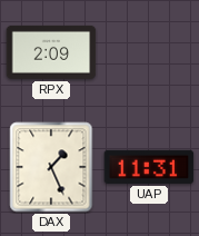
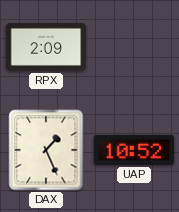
UAP: 11:31 -> 10:52
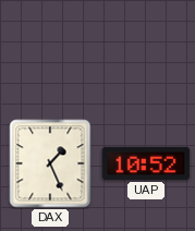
RPX: 2:09 -> none
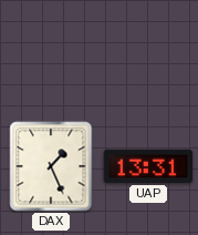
UAP: 10:52 -> 13:31
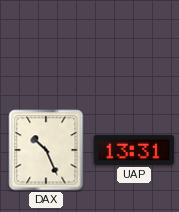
DAX: 1:26 -> 10:26
